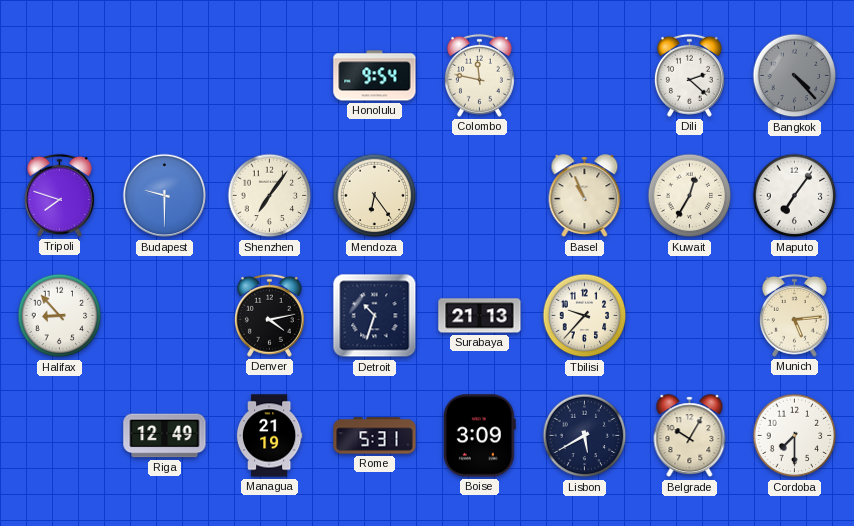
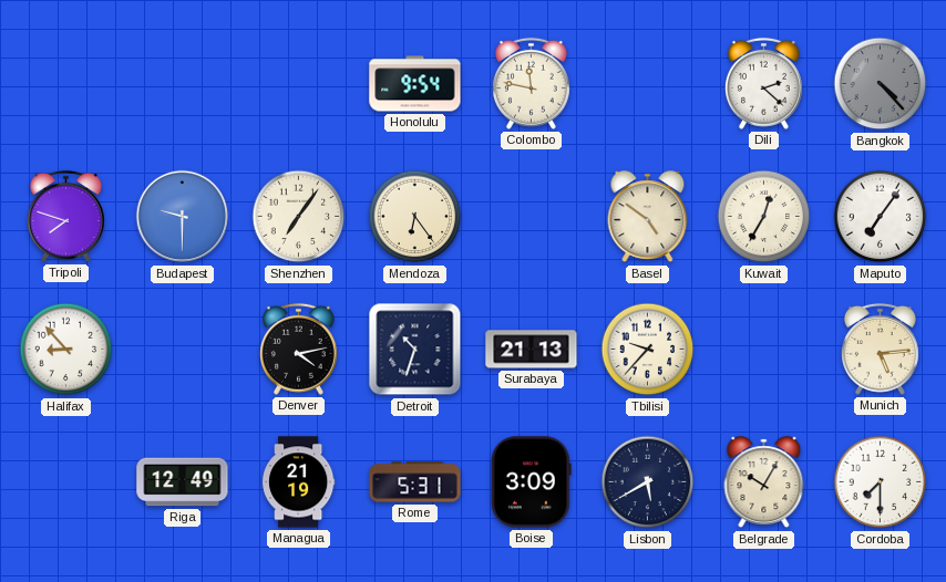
Basel: 10:56 -> 4:51
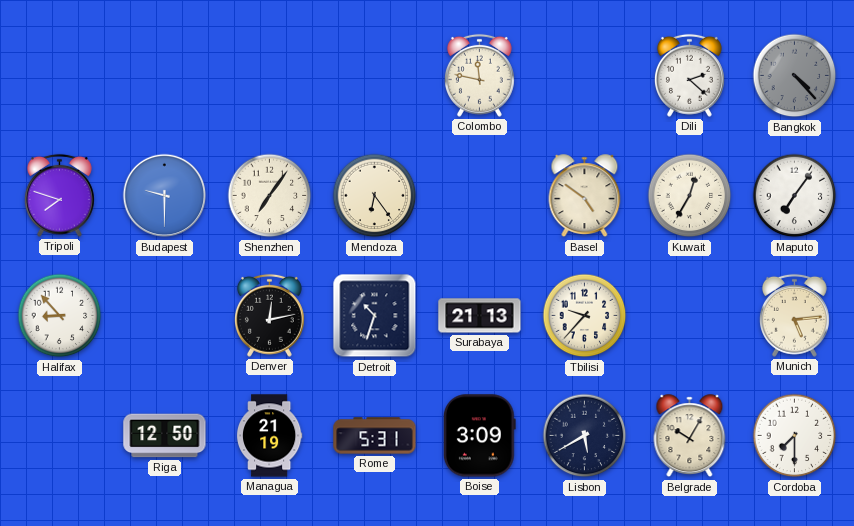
Honolulu: 9:54 -> none
Denver: 4:13 -> 12:13
Riga: 12:49 -> 12:50
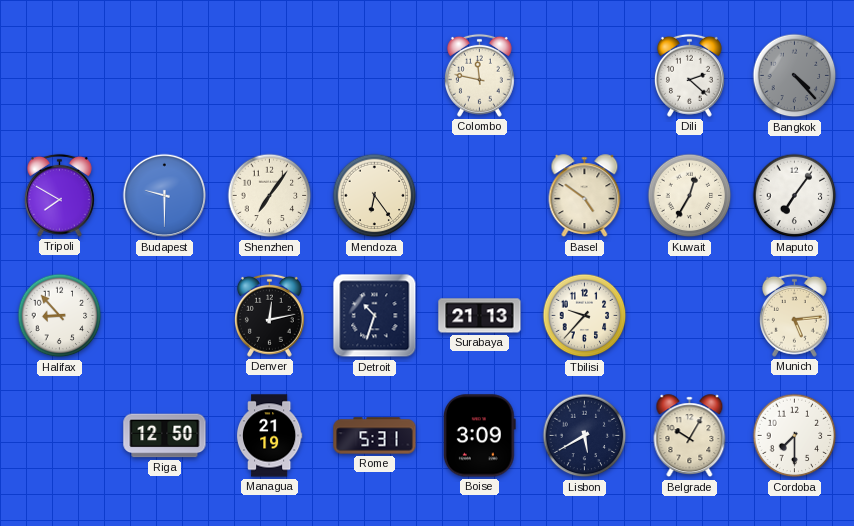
Tripoli: 7:48 -> 7:50
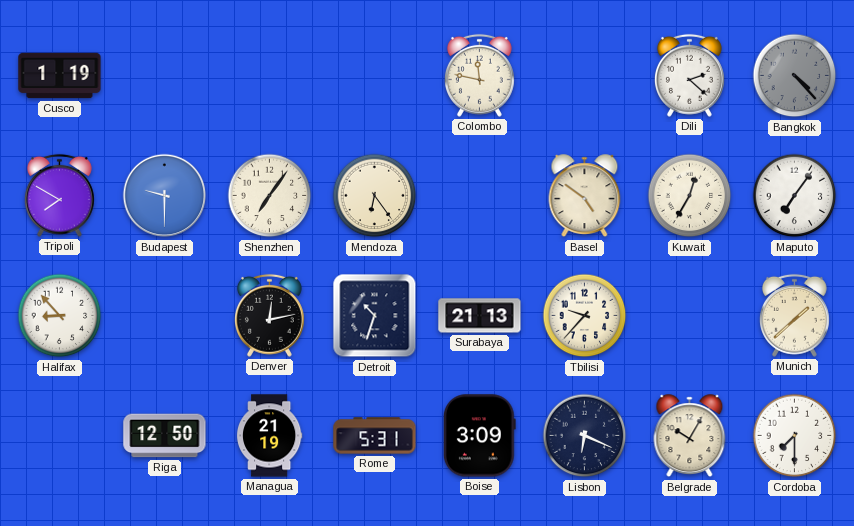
Cusco: none -> 1:19
Munich: 5:14 -> 1:38
Lisbon: 5:40 -> 6:19
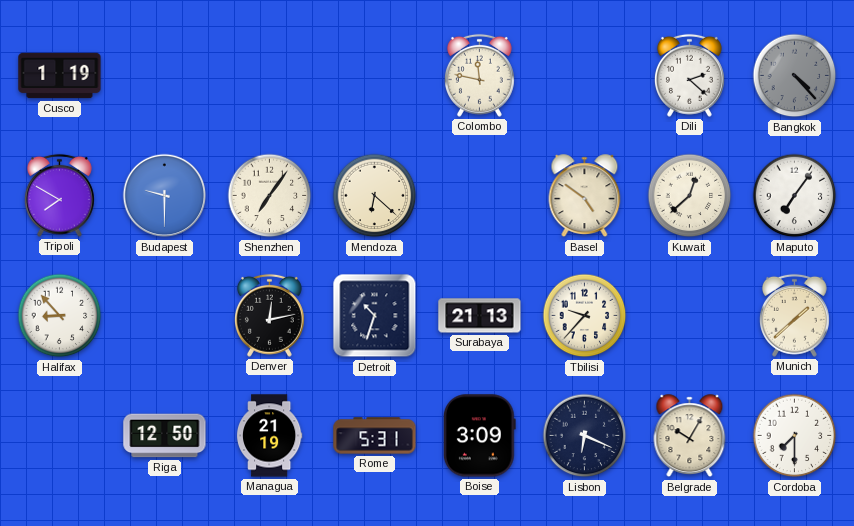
Mendoza: 6:24 -> 6:22
Kuwait: 12:35 -> 12:38
